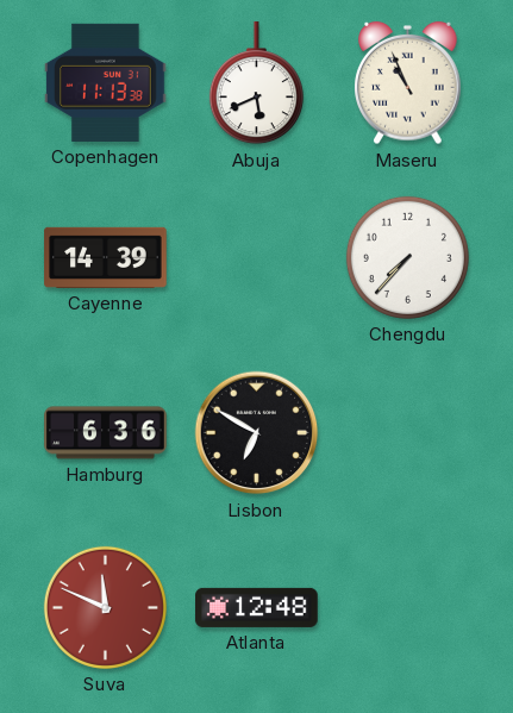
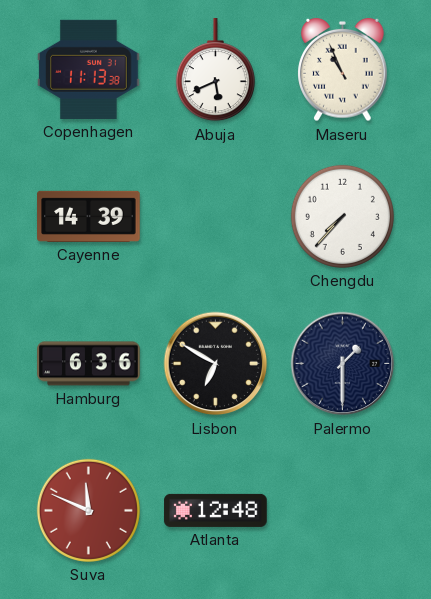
Palermo: none -> 1:30
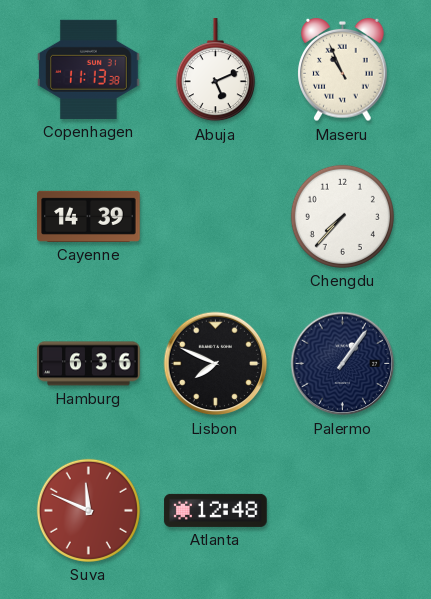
Abuja: 5:41 -> 5:11
Lisbon: 6:50 -> 7:49
Palermo: 1:30 -> 1:06
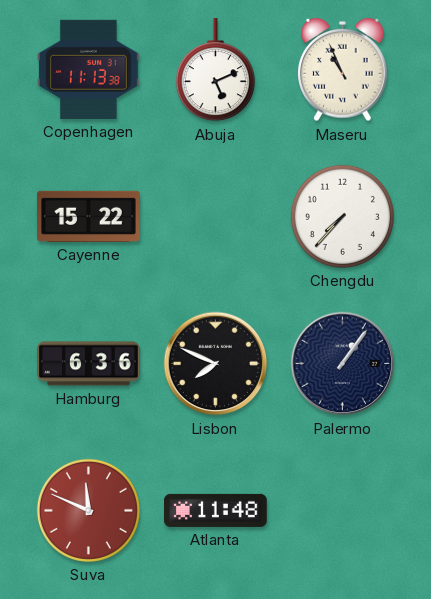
Cayenne: 14:39 -> 15:22
Atlanta: 12:48 -> 11:48
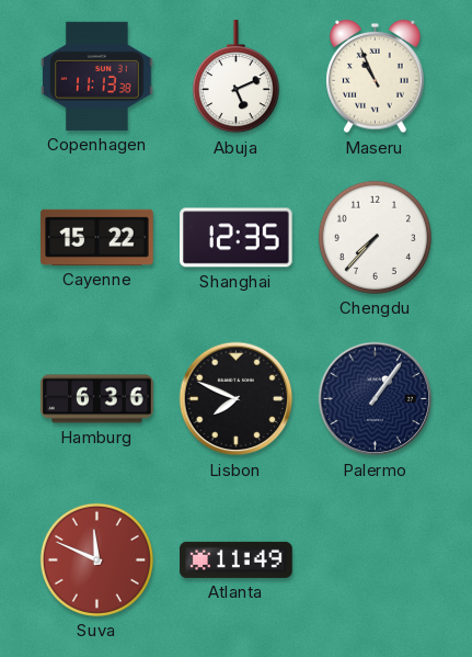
Shanghai: none -> 12:35
Atlanta: 11:48 -> 11:49
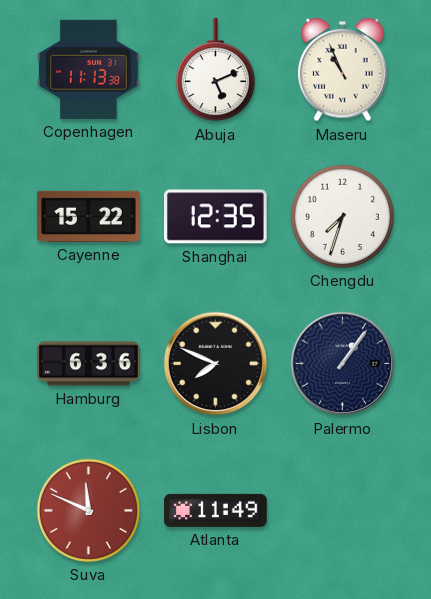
Chengdu: 7:37 -> 7:33
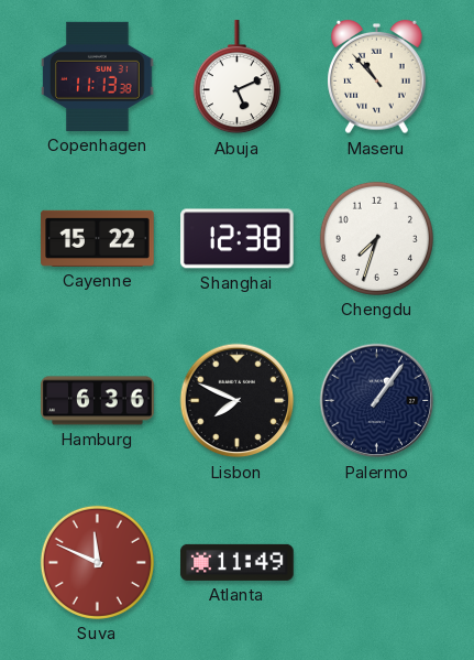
Maseru: 10:56 -> 10:53
Shanghai: 12:35 -> 12:38
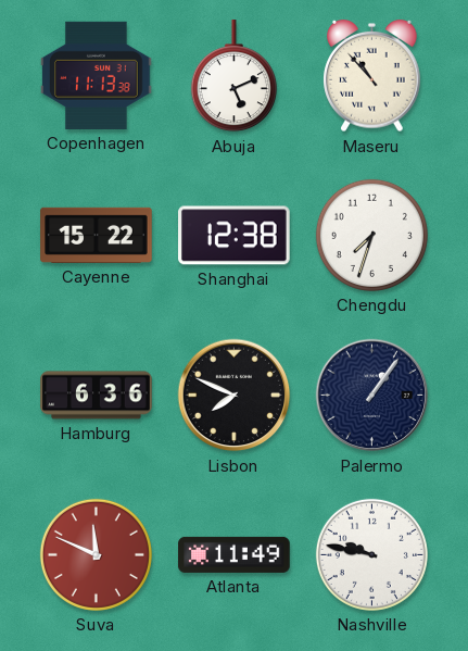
Nashville: none -> 9:47
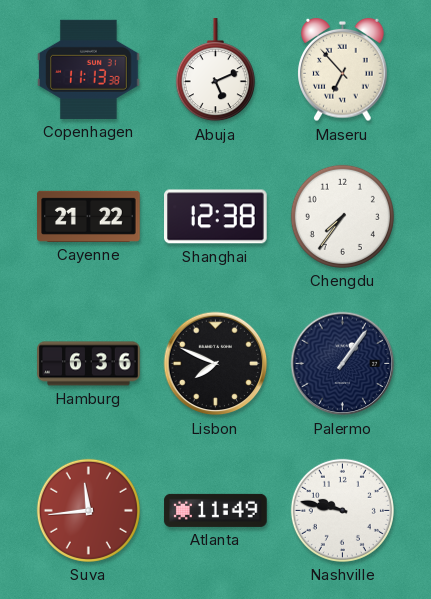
Maseru: 10:53 -> 6:53
Cayenne: 15:22 -> 21:22
Chengdu: 7:33 -> 7:36
Suva: 11:49 -> 11:44
